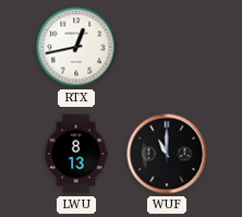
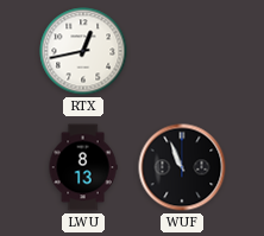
WUF: 11:00 -> 10:56
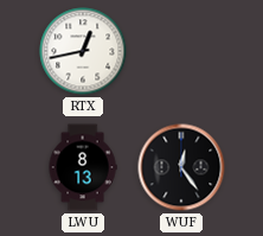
WUF: 10:56 -> 12:24
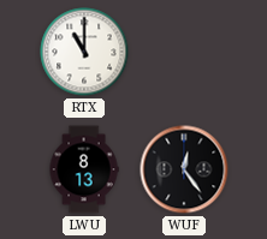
RTX: 12:43 -> 11:00
